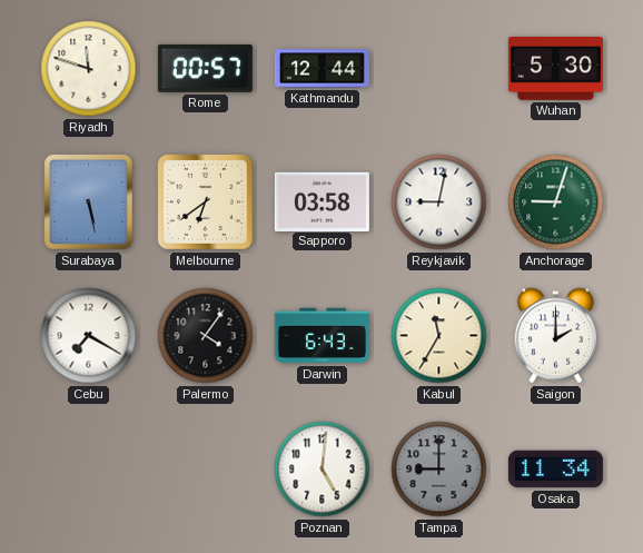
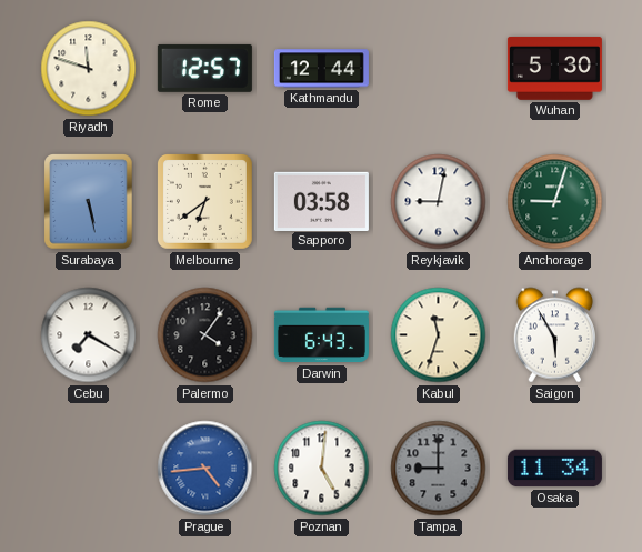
Rome: 00:57 -> 12:57
Kabul: 11:35 -> 11:33
Saigon: 2:00 -> 5:55
Prague: none -> 4:44
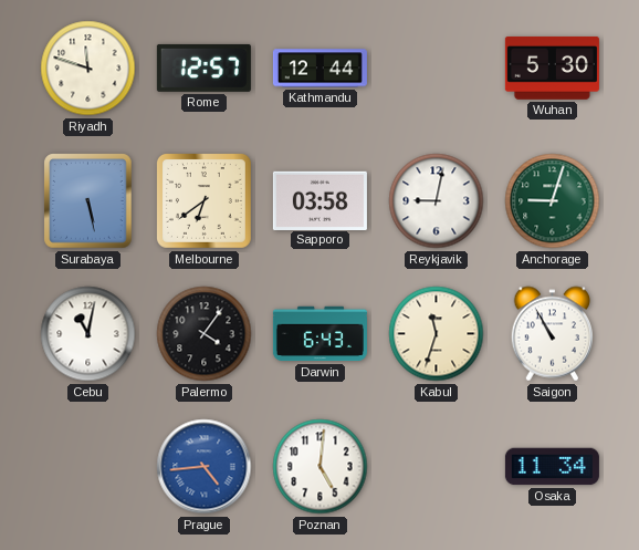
Cebu: 7:20 -> 11:02
Saigon: 5:55 -> 10:55
Tampa: 9:00 -> none
